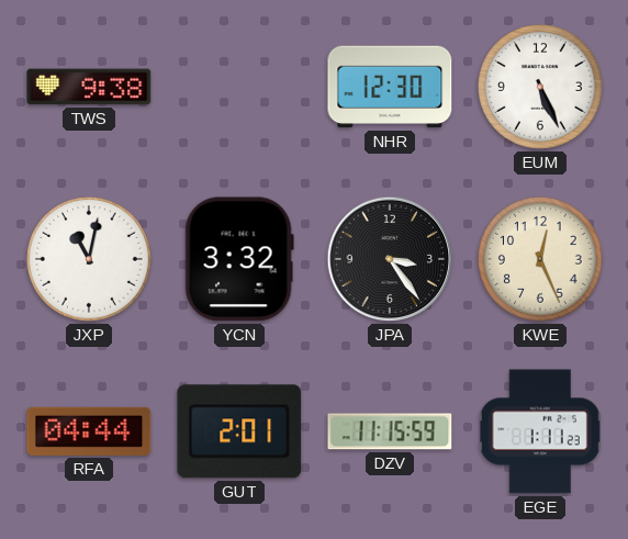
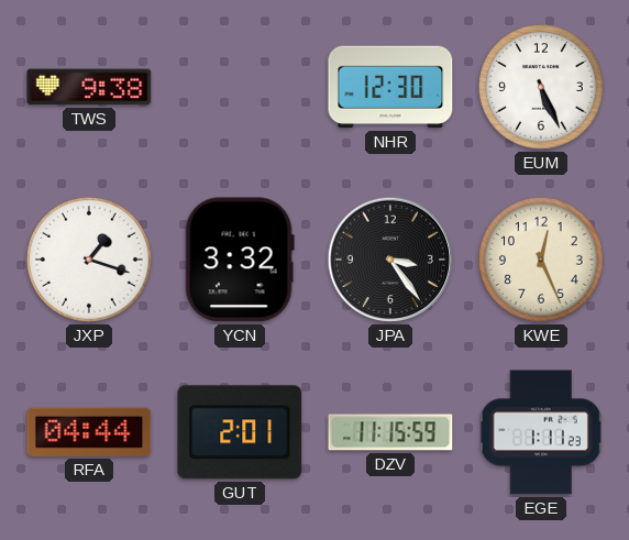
JXP: 11:02 -> 1:18
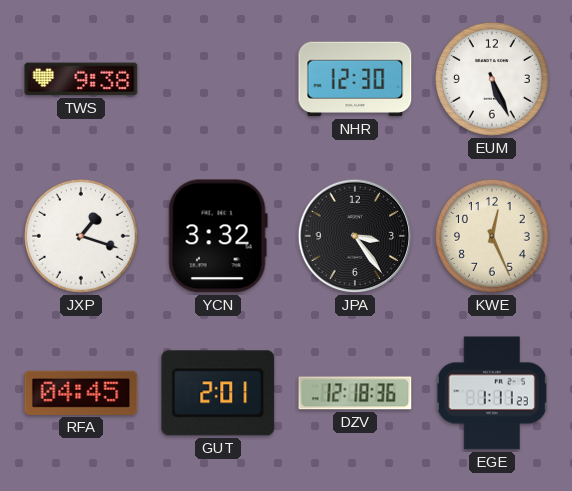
RFA: 04:44 -> 04:45
DZV: 11:15 -> 12:18
